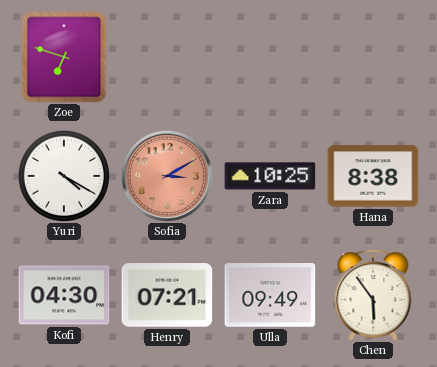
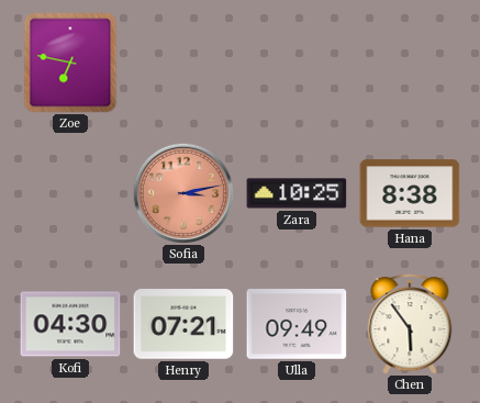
Zoe: 6:48 -> 6:47
Yuri: 4:20 -> none
Sofia: 3:10 -> 3:13
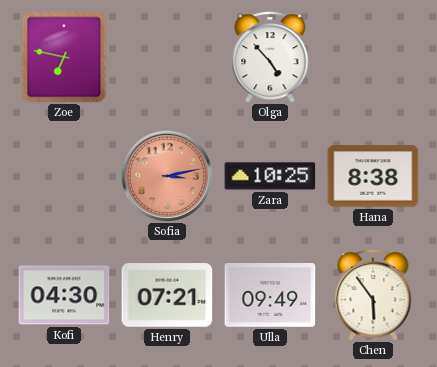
Olga: none -> 4:53
